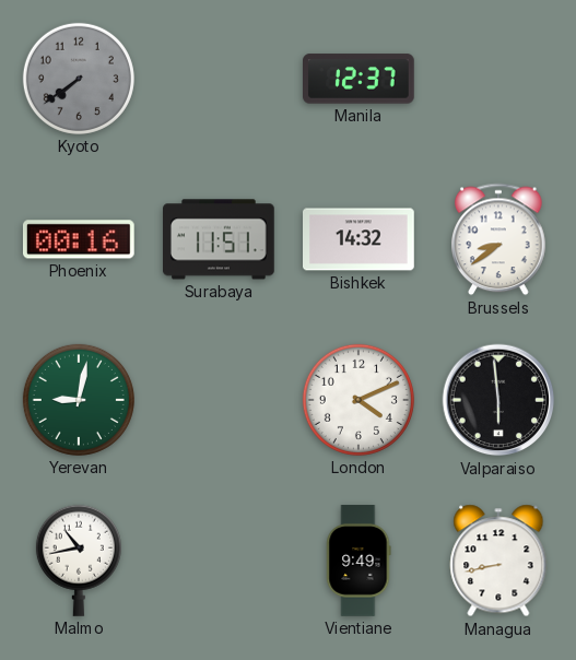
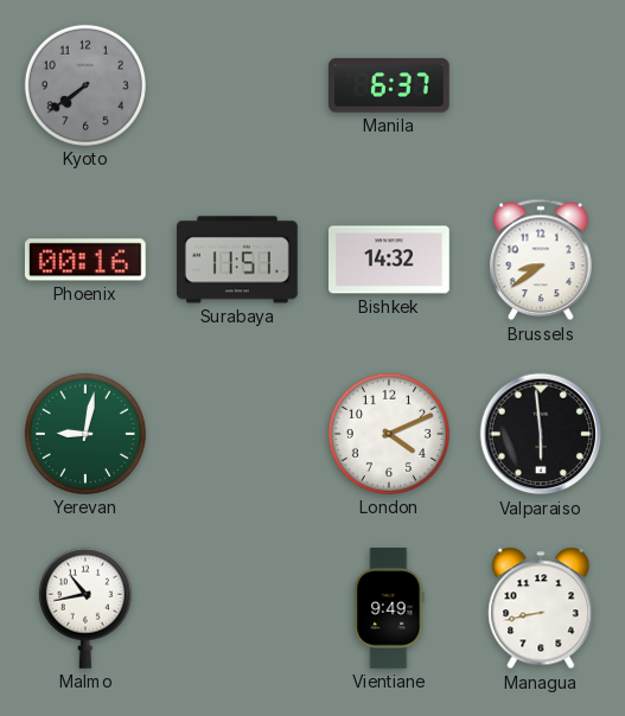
Manila: 12:37 -> 6:37
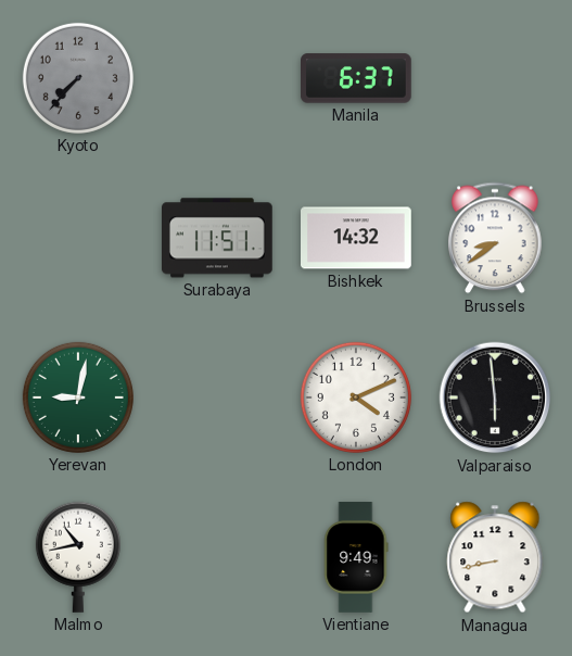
Kyoto: 7:39 -> 7:37
Phoenix: 00:16 -> none
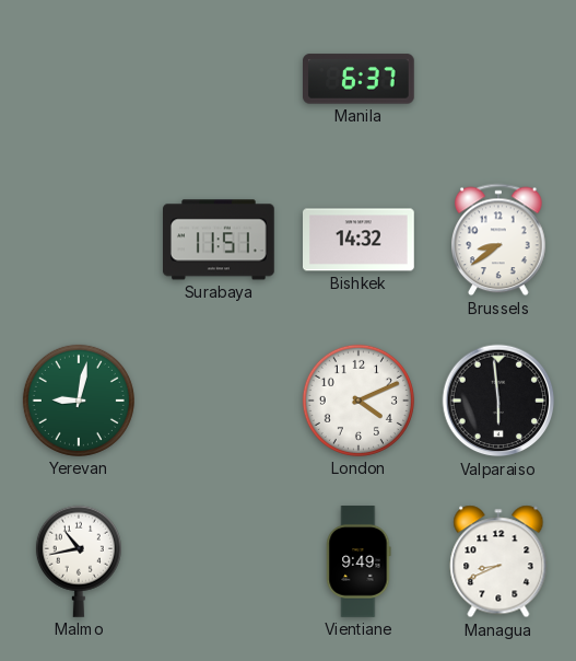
Kyoto: 7:37 -> none
Managua: 8:43 -> 8:41
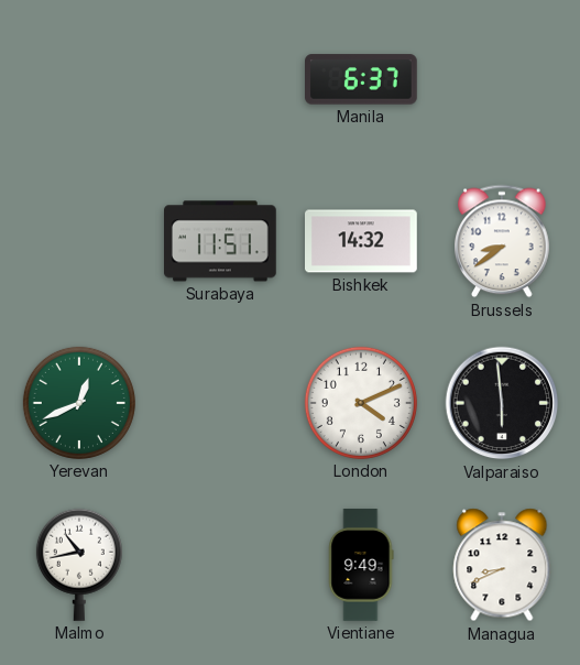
Yerevan: 9:02 -> 12:41
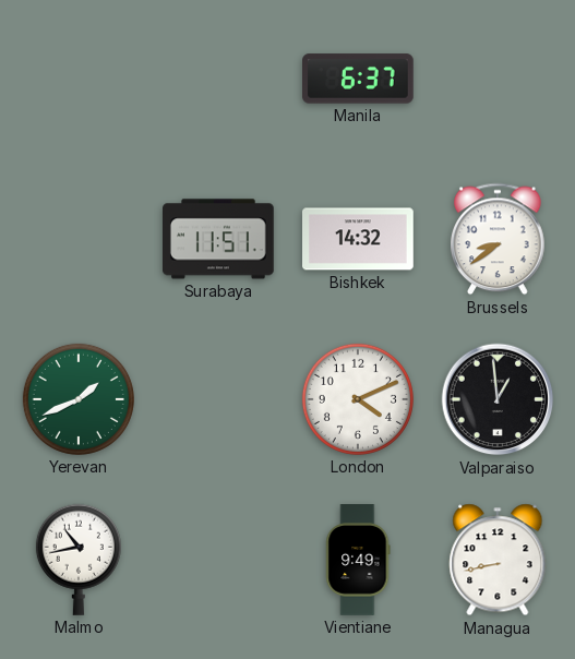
Yerevan: 12:41 -> 1:41
Valparaiso: 5:59 -> 12:59
Managua: 8:41 -> 8:43
